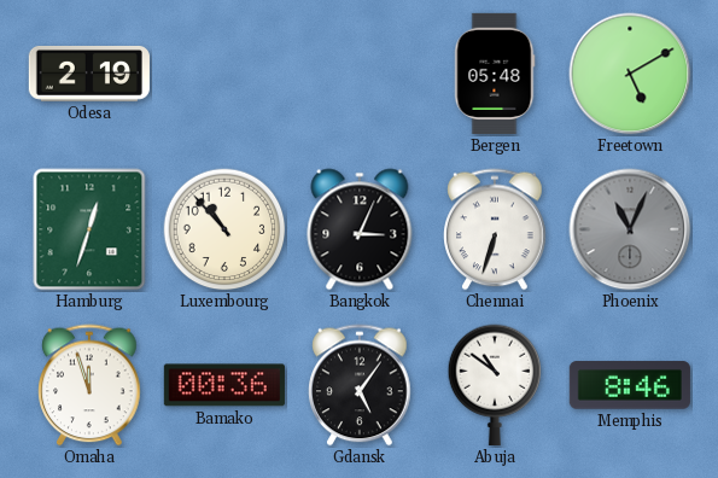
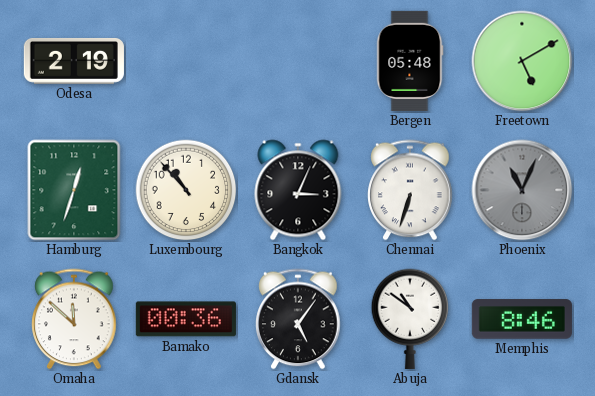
Omaha: 11:57 -> 11:52
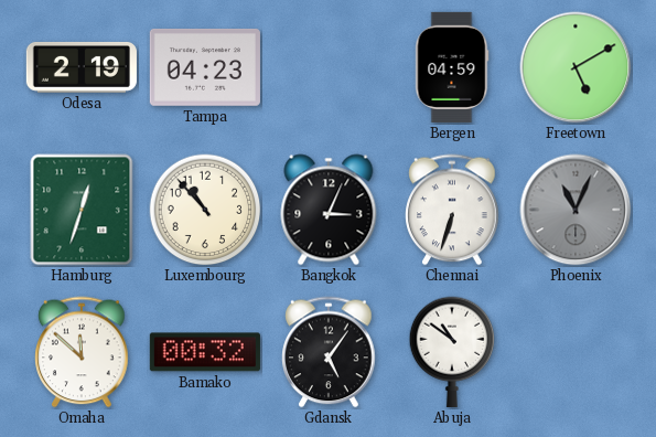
Tampa: none -> 04:23
Bergen: 05:48 -> 04:59
Bamako: 00:36 -> 00:32
Memphis: 8:46 -> none
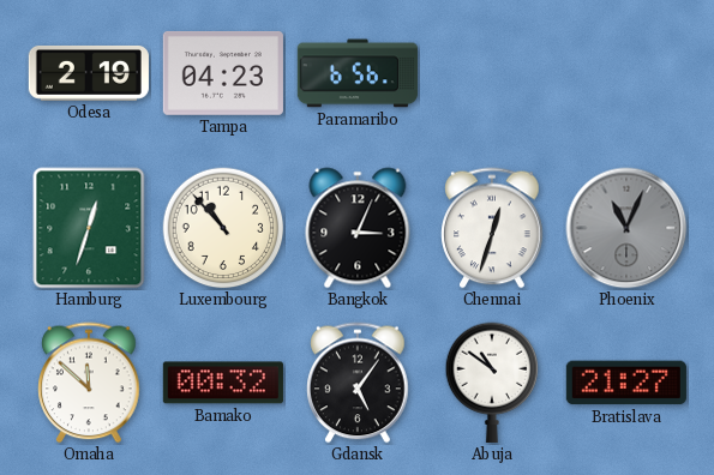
Paramaribo: none -> 6:56
Bergen: 04:59 -> none
Freetown: 5:10 -> none
Chennai: 6:33 -> 12:33
Bratislava: none -> 21:27
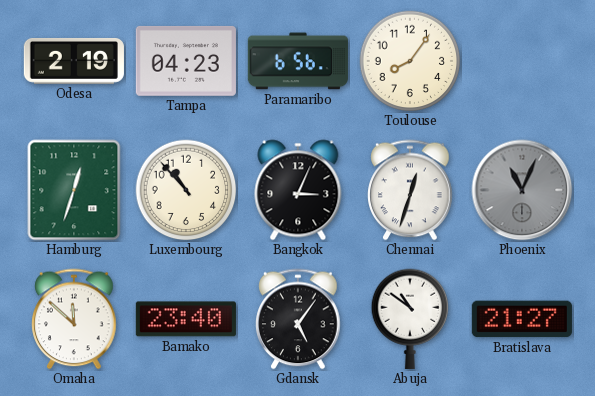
Toulouse: none -> 8:06
Bamako: 00:32 -> 23:40
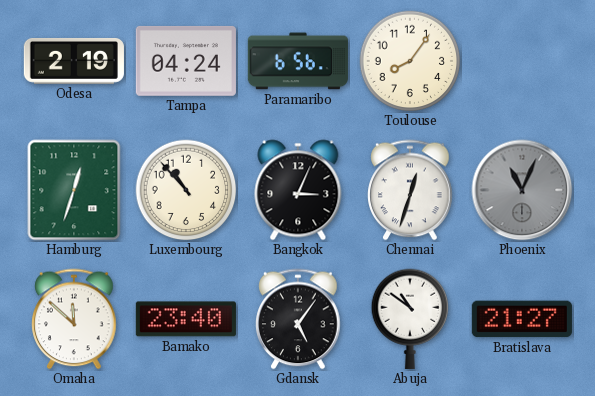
Tampa: 04:23 -> 04:24
